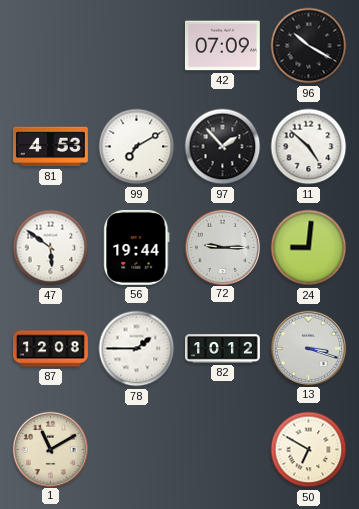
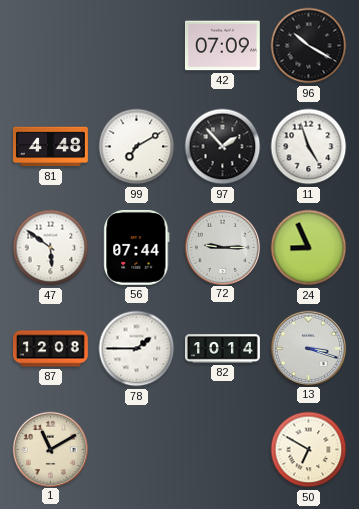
81: 4:53 -> 4:48
11: 4:52 -> 4:57
56: 19:44 -> 07:44
24: 9:01 -> 8:56
82: 10:12 -> 10:14
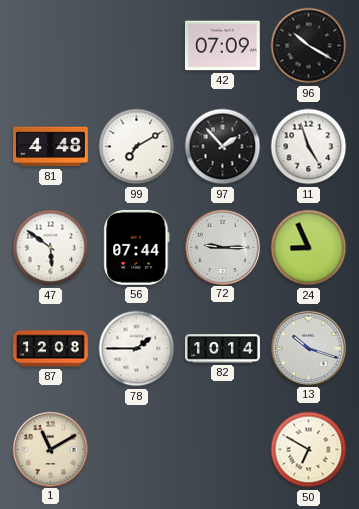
13: 3:18 -> 10:18
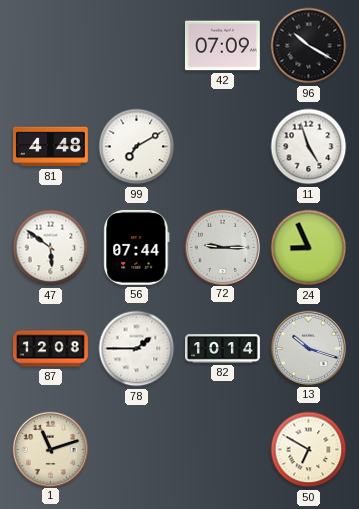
97: 1:53 -> none
1: 11:10 -> 11:12
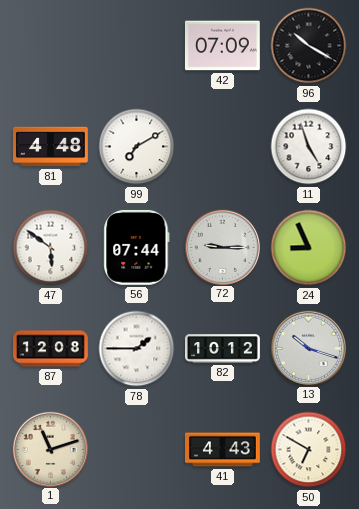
82: 10:14 -> 10:12
41: none -> 4:43
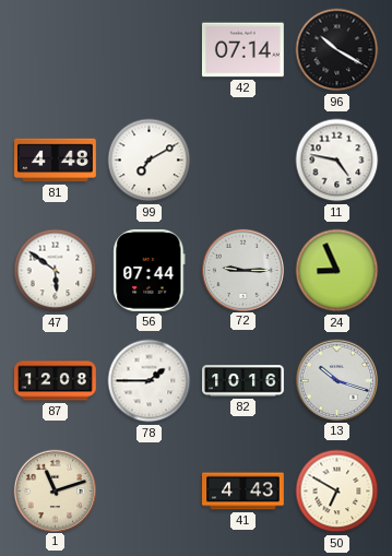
42: 07:09 -> 07:14
11: 4:57 -> 4:47
82: 10:12 -> 10:16
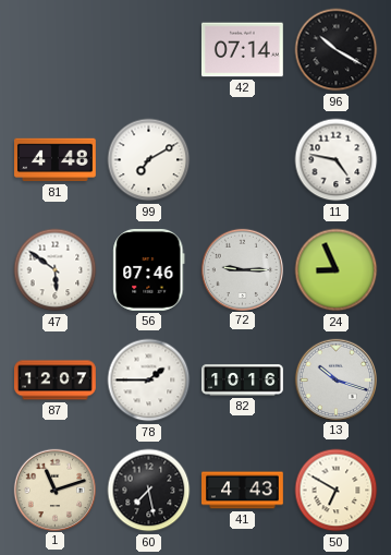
56: 07:44 -> 07:46
87: 12:08 -> 12:07
60: none -> 7:28
